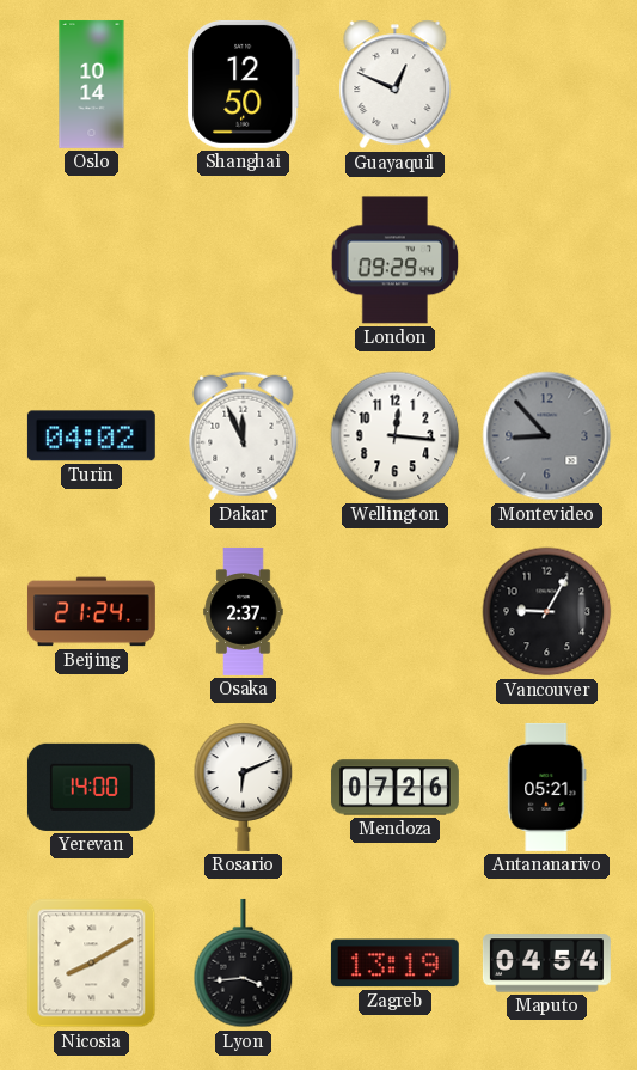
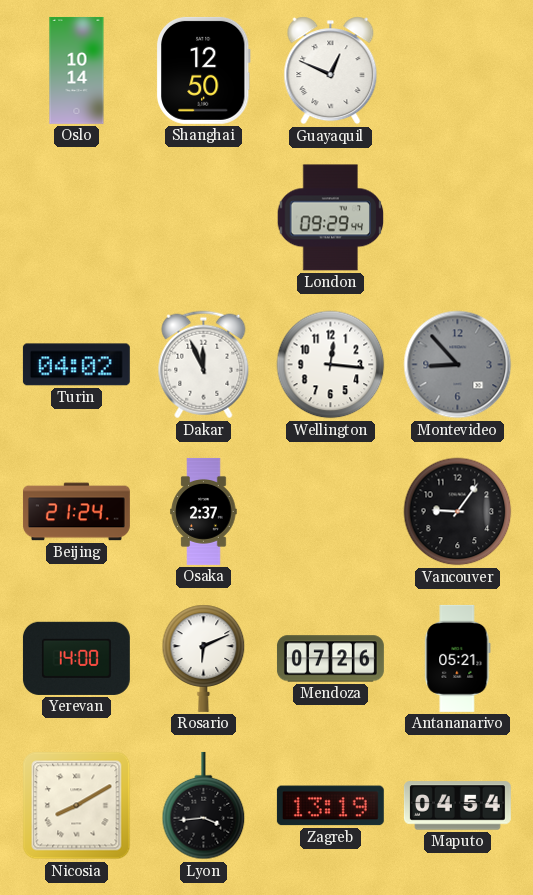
Vancouver: 9:05 -> 9:06
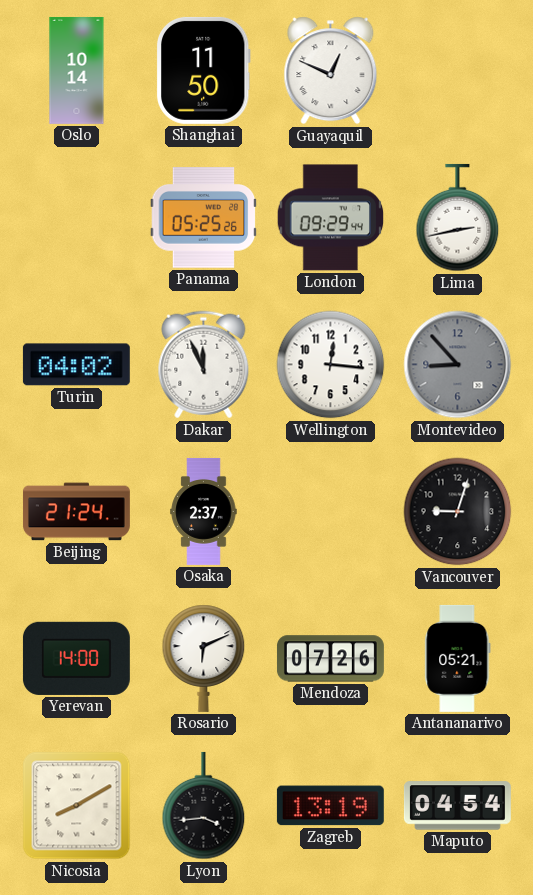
Shanghai: 12:50 -> 11:50
Panama: none -> 05:25
Lima: none -> 2:43
Vancouver: 9:06 -> 9:03
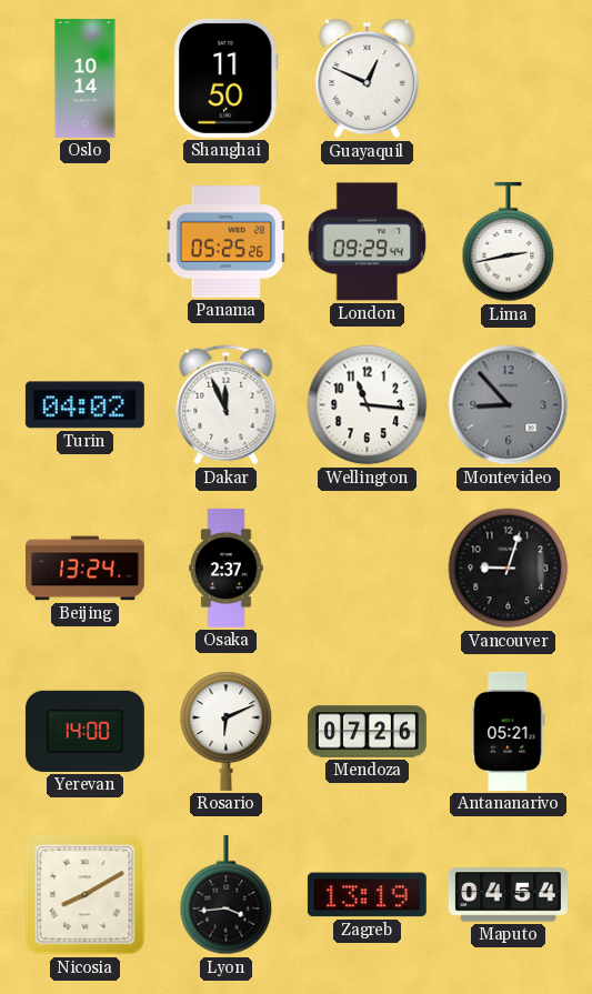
Wellington: 12:16 -> 11:16
Beijing: 21:24 -> 13:24
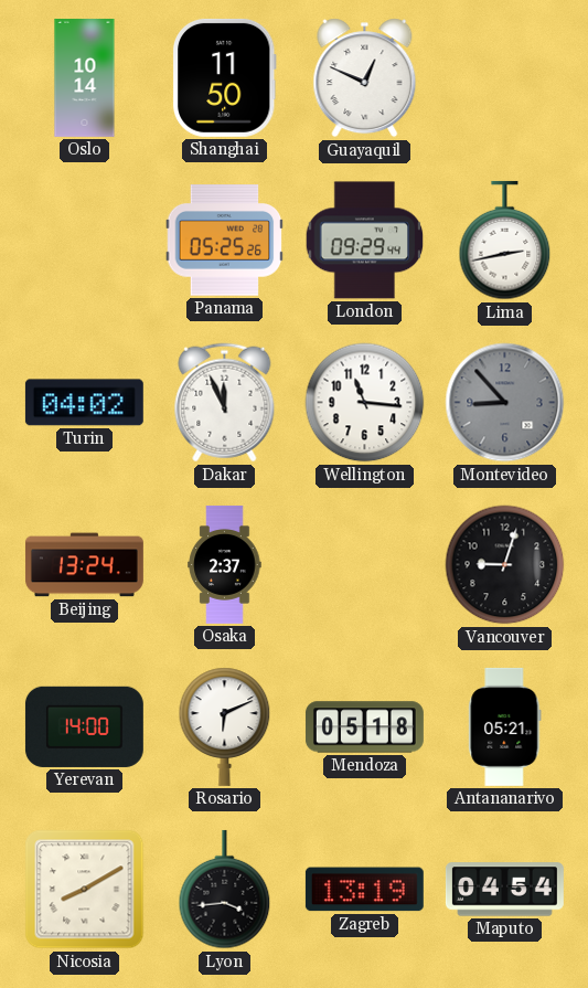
Mendoza: 07:26 -> 05:18
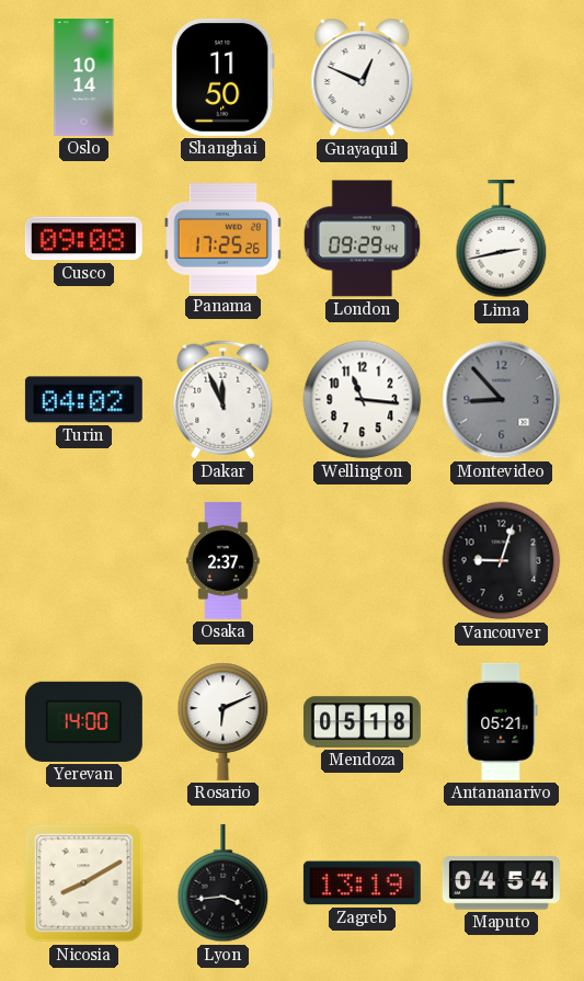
Cusco: none -> 09:08
Panama: 05:25 -> 17:25
Beijing: 13:24 -> none
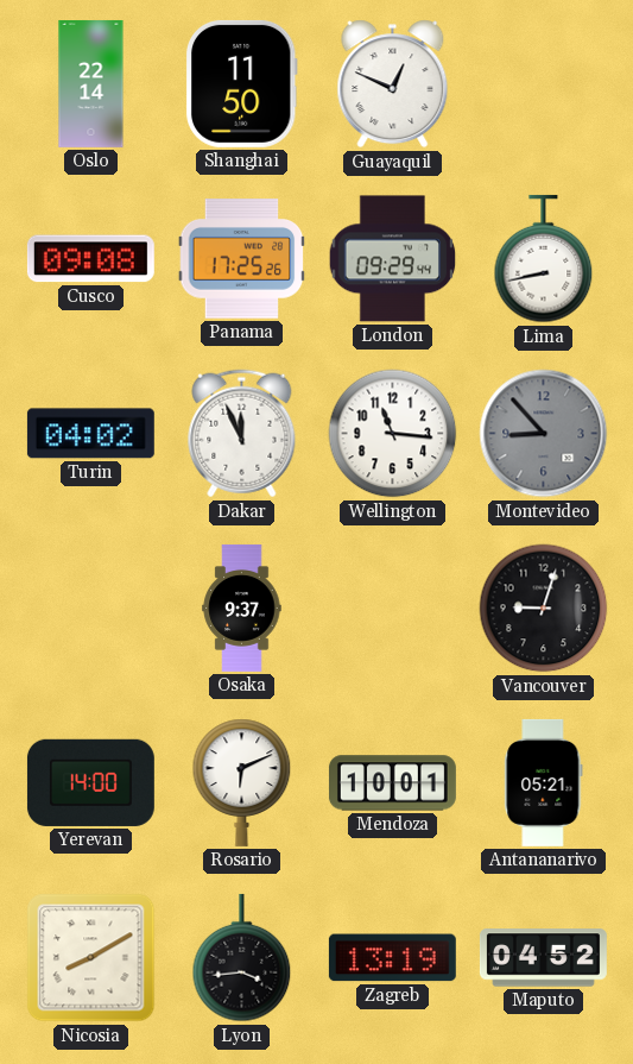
Oslo: 10:14 -> 22:14
Lima: 2:43 -> 8:43
Osaka: 2:37 -> 9:37
Mendoza: 05:18 -> 10:01
Maputo: 04:54 -> 04:52
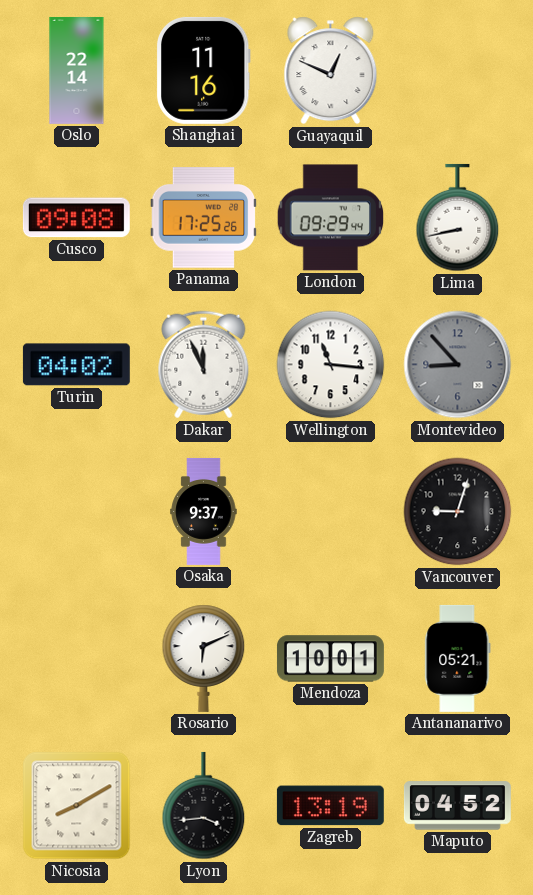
Shanghai: 11:50 -> 11:16
Yerevan: 14:00 -> none
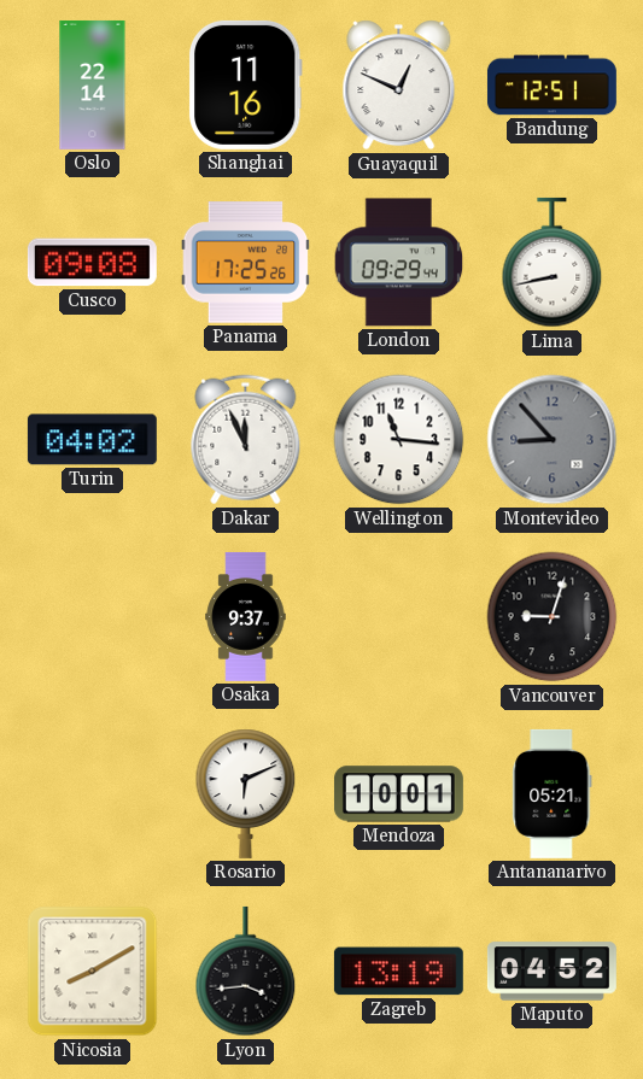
Bandung: none -> 12:51
